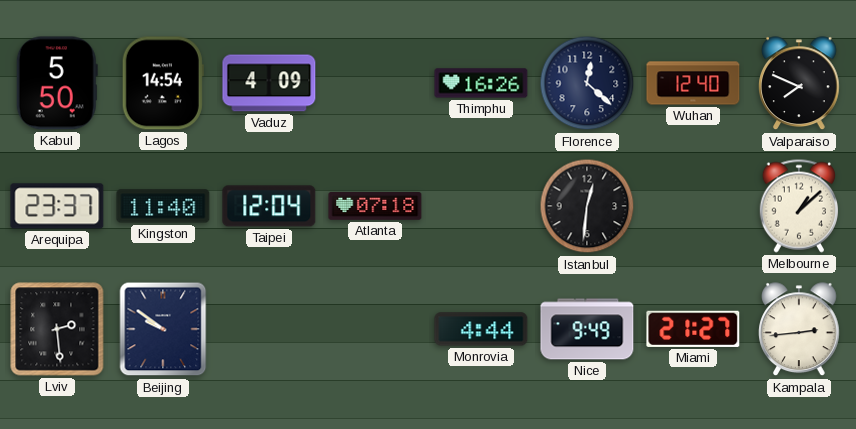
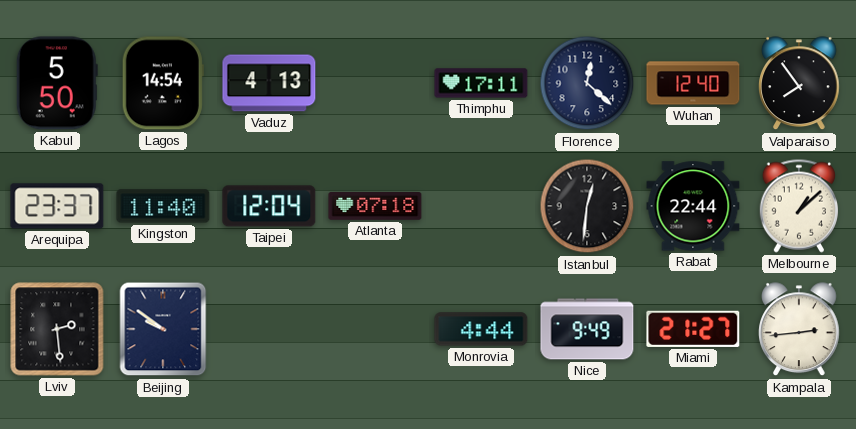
Vaduz: 4:09 -> 4:13
Thimphu: 16:26 -> 17:11
Valparaiso: 7:49 -> 7:54
Rabat: none -> 22:44
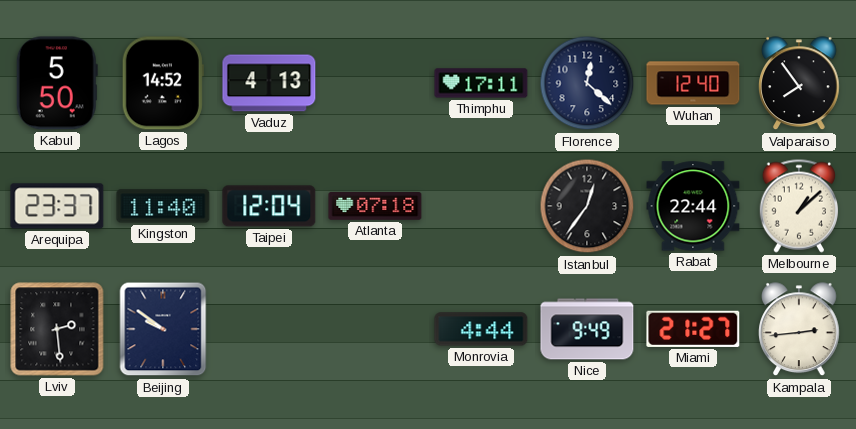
Lagos: 14:54 -> 14:52
Istanbul: 12:31 -> 12:36
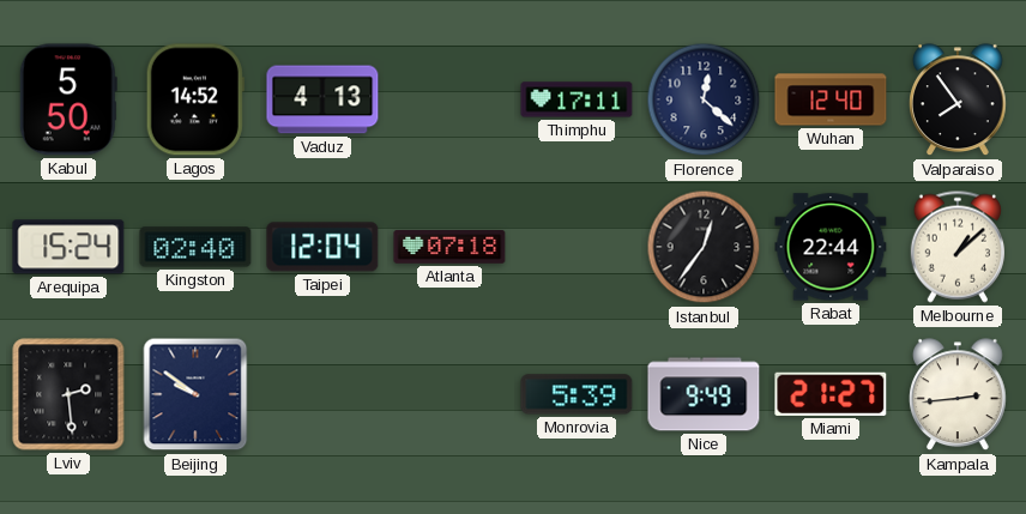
Arequipa: 23:37 -> 15:24
Kingston: 11:40 -> 02:40
Monrovia: 4:44 -> 5:39
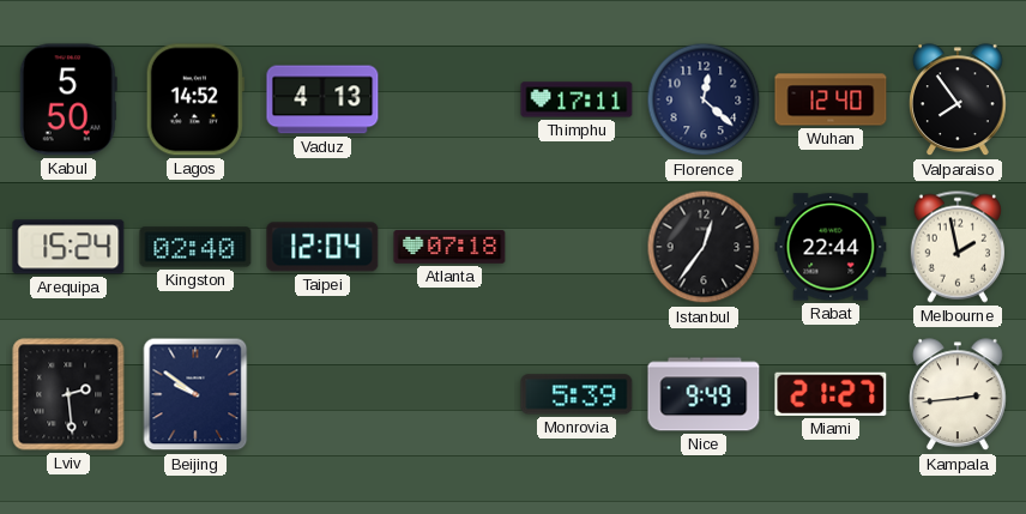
Melbourne: 1:08 -> 1:58
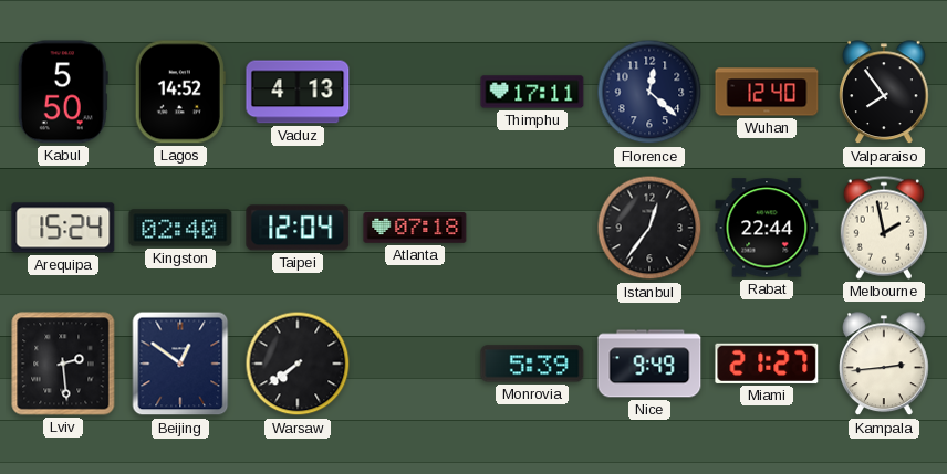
Beijing: 9:51 -> 12:51
Warsaw: none -> 7:39
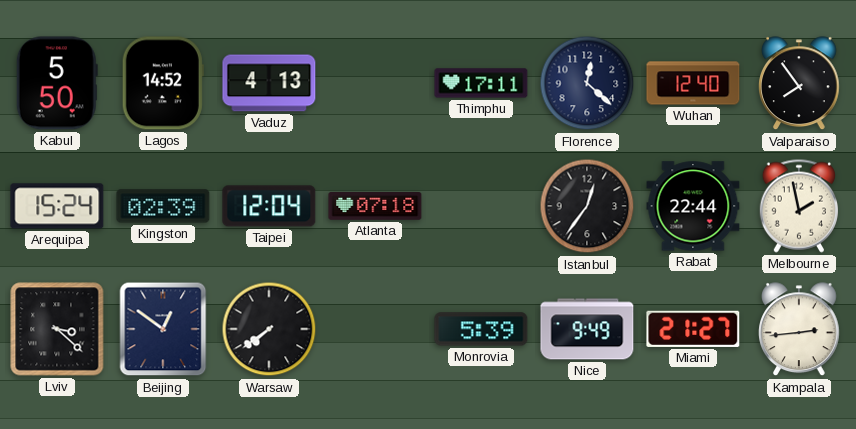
Kingston: 02:40 -> 02:39
Lviv: 2:29 -> 3:22
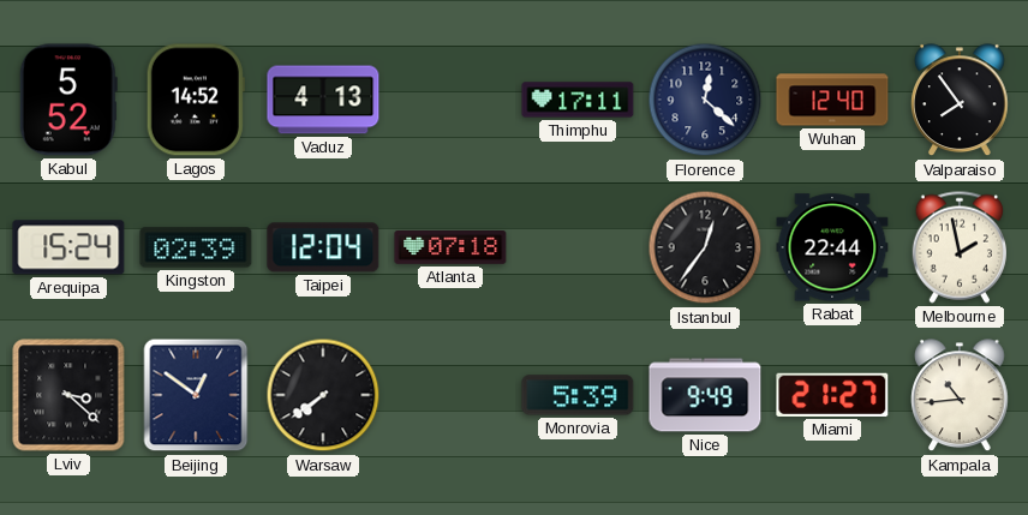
Kabul: 5:50 -> 5:52
Kampala: 2:44 -> 10:44
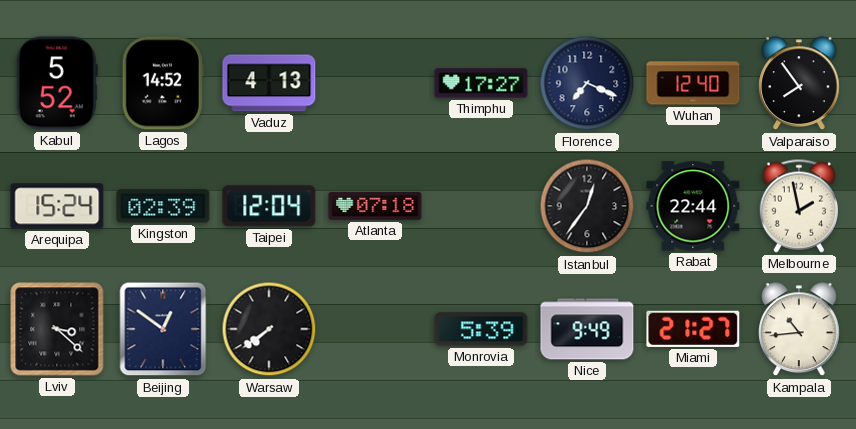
Thimphu: 17:11 -> 17:27
Florence: 12:22 -> 7:19
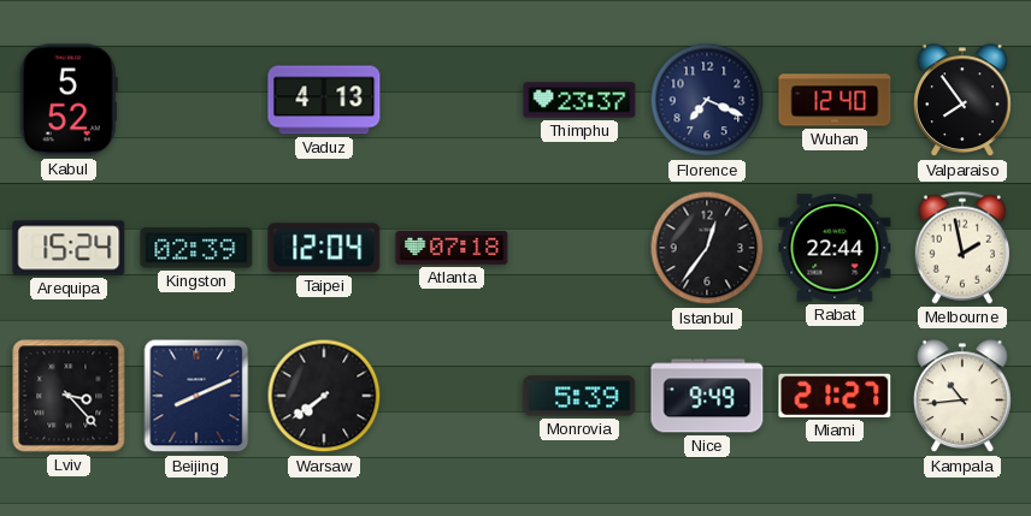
Lagos: 14:52 -> none
Thimphu: 17:27 -> 23:37
Lviv: 3:22 -> 3:23
Beijing: 12:51 -> 8:11
